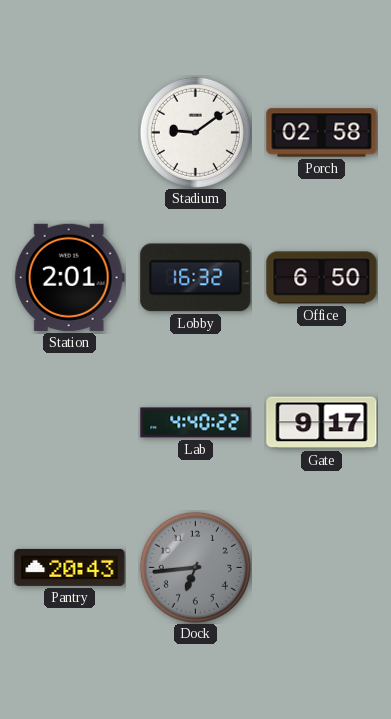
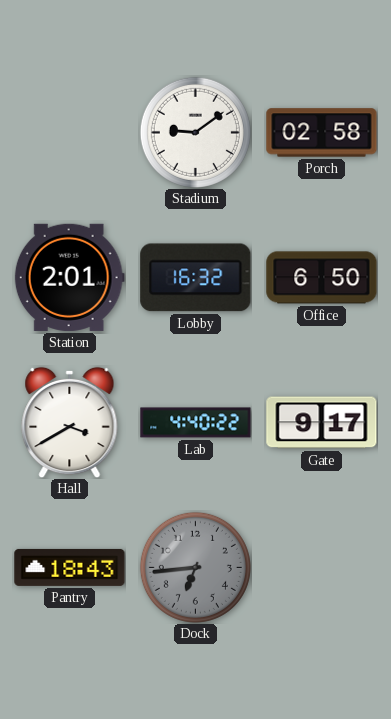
Hall: none -> 3:40
Pantry: 20:43 -> 18:43
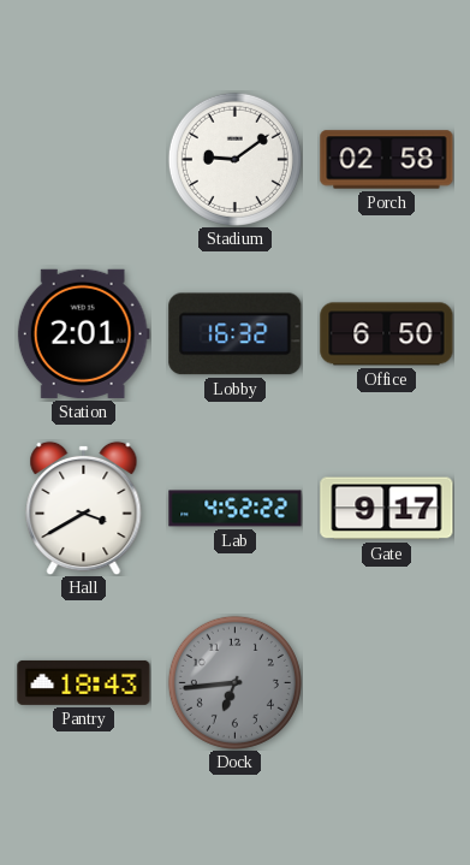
Lab: 4:40 -> 4:52
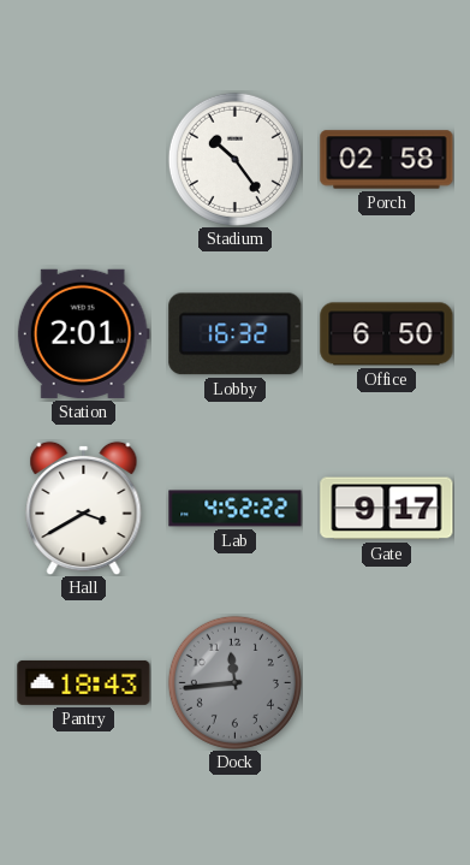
Stadium: 9:09 -> 10:24
Dock: 6:44 -> 11:44
